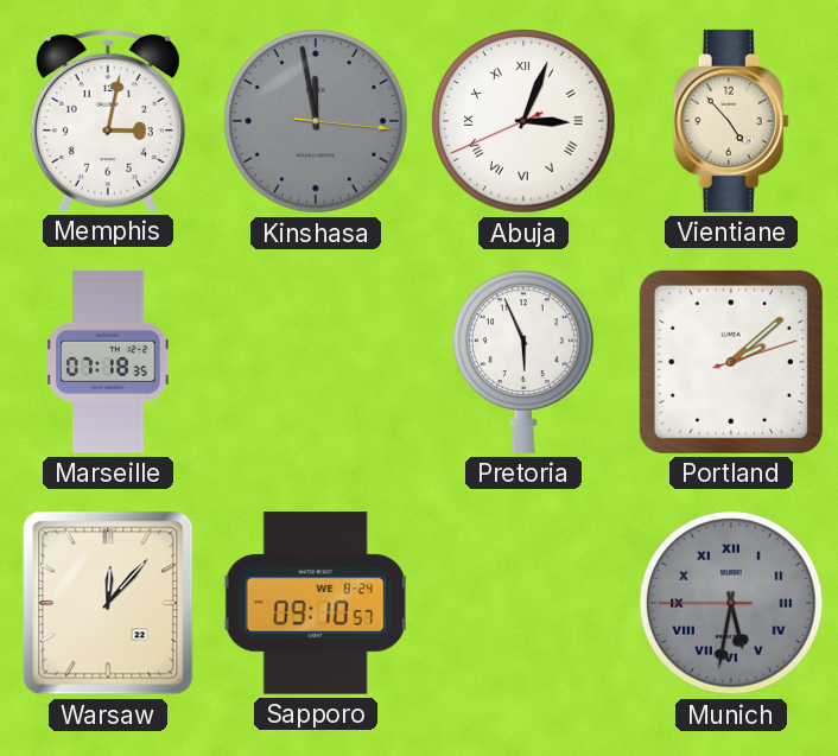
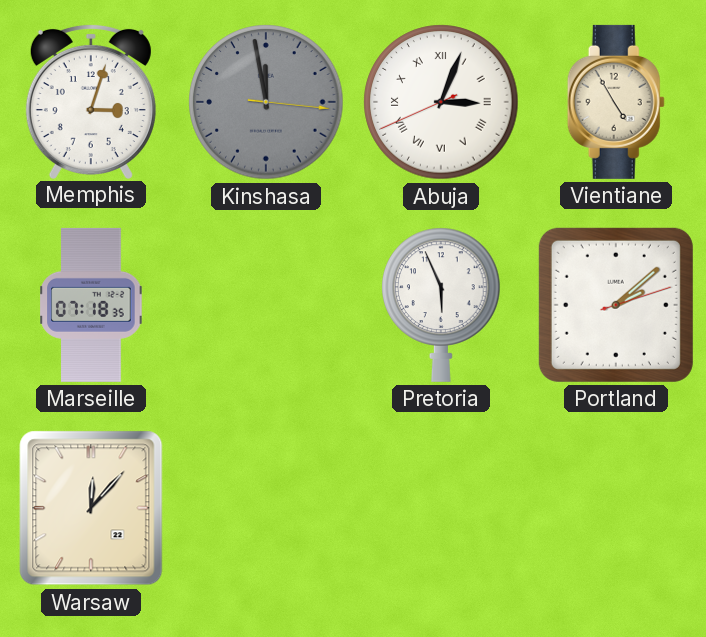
Memphis: 3:02 -> 3:03
Vientiane: 4:53 -> 4:55
Sapporo: 09:10 -> none
Munich: 5:31 -> none
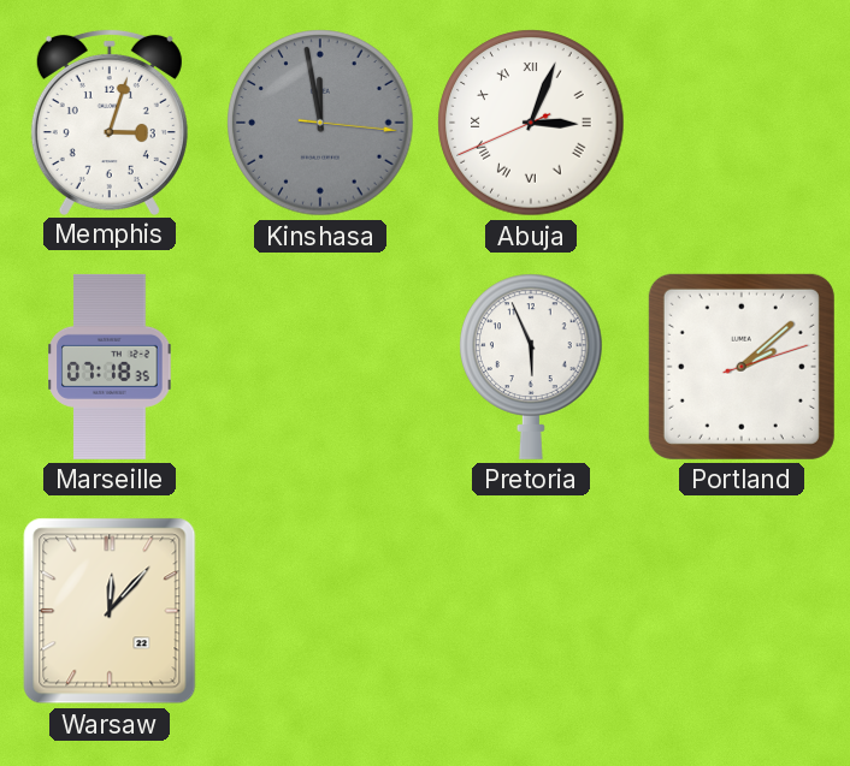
Vientiane: 4:55 -> none
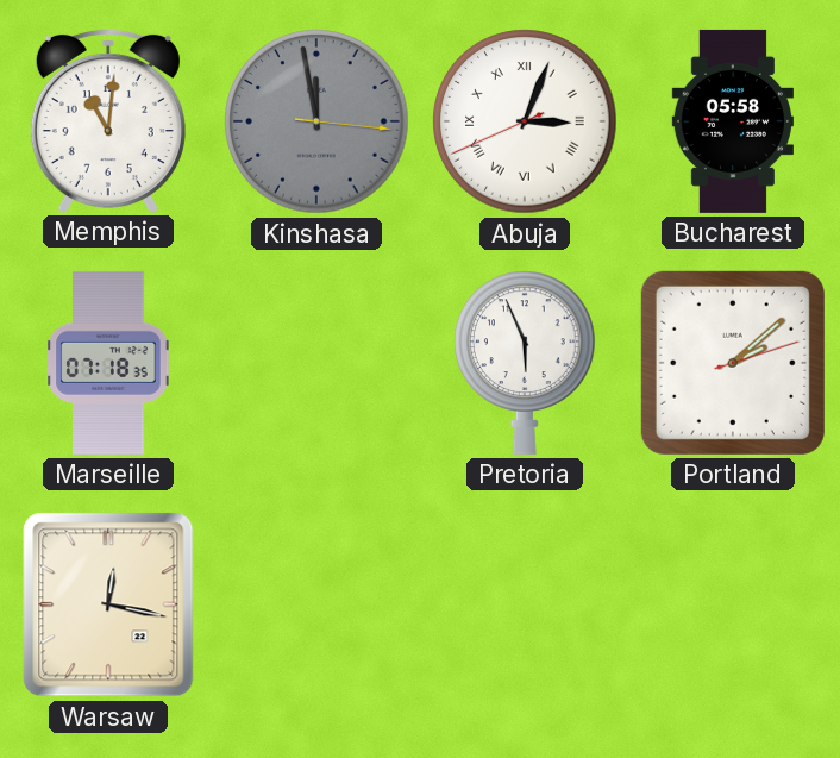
Memphis: 3:03 -> 11:01
Bucharest: none -> 05:58
Warsaw: 12:07 -> 12:17
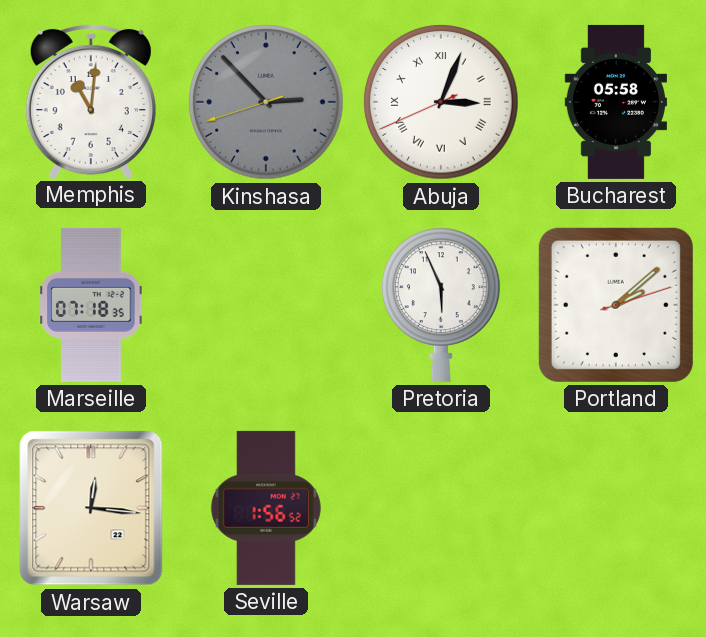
Kinshasa: 11:58 -> 2:52
Warsaw: 12:17 -> 12:16
Seville: none -> 1:56
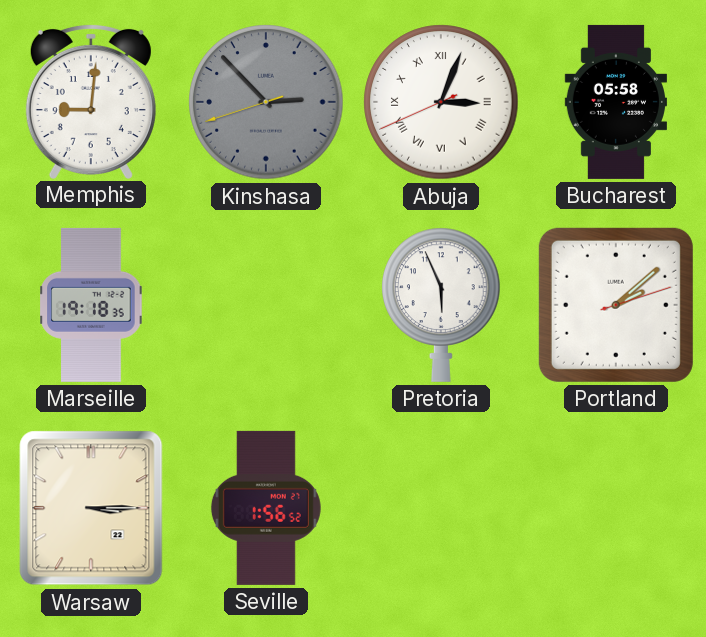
Memphis: 11:01 -> 9:01
Marseille: 07:18 -> 19:18
Warsaw: 12:16 -> 3:15
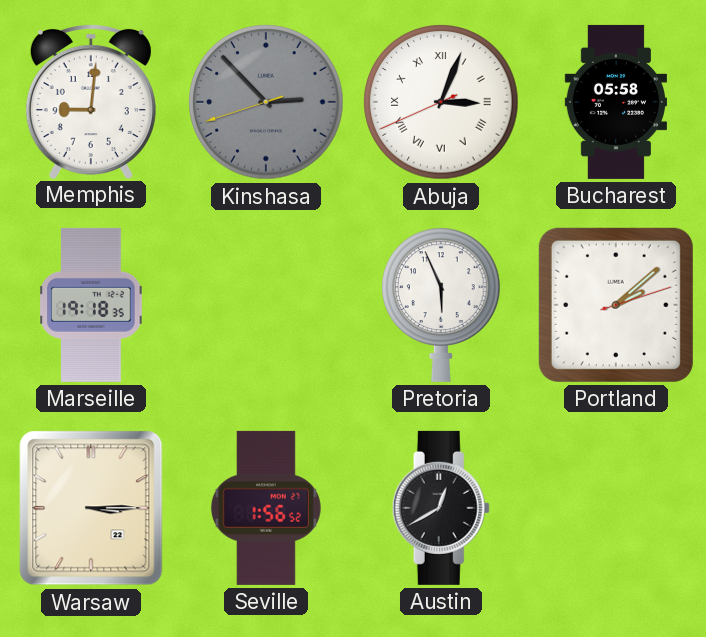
Austin: none -> 12:40
